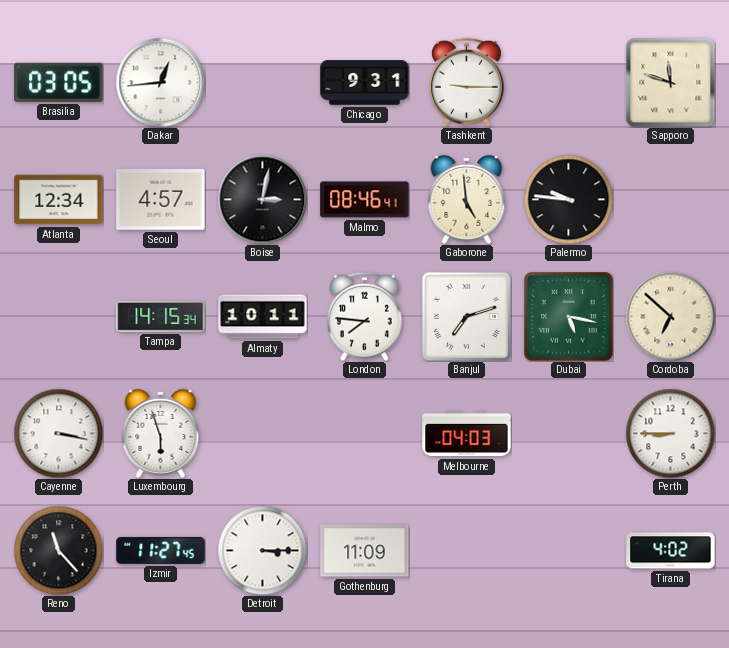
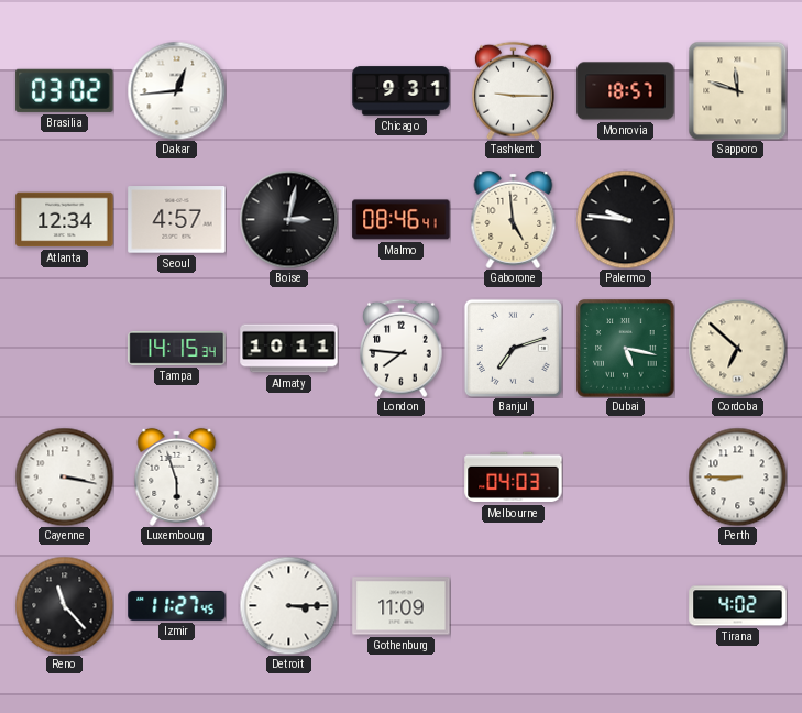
Brasilia: 03:05 -> 03:02
Monrovia: none -> 18:57
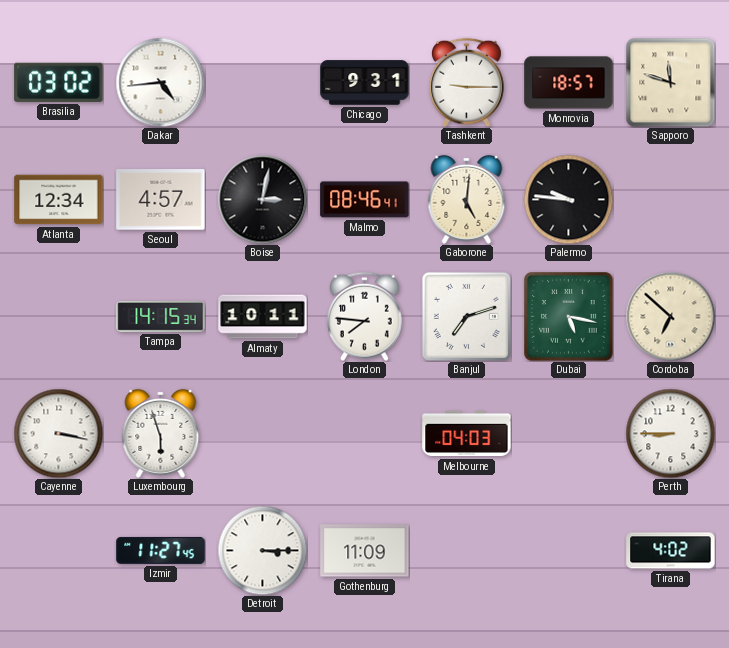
Dakar: 12:44 -> 4:44
Gaborone: 4:59 -> 5:01
Reno: 11:23 -> none
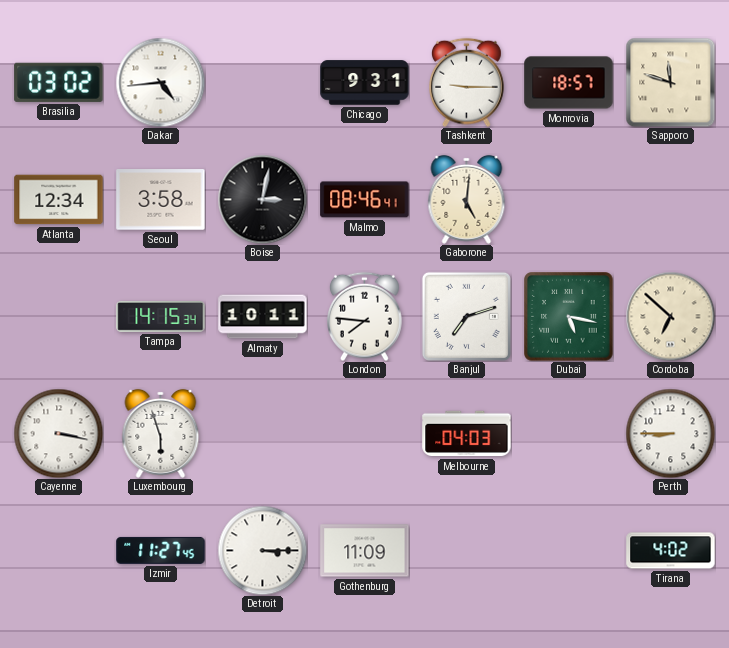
Seoul: 4:57 -> 3:58
Palermo: 9:46 -> none
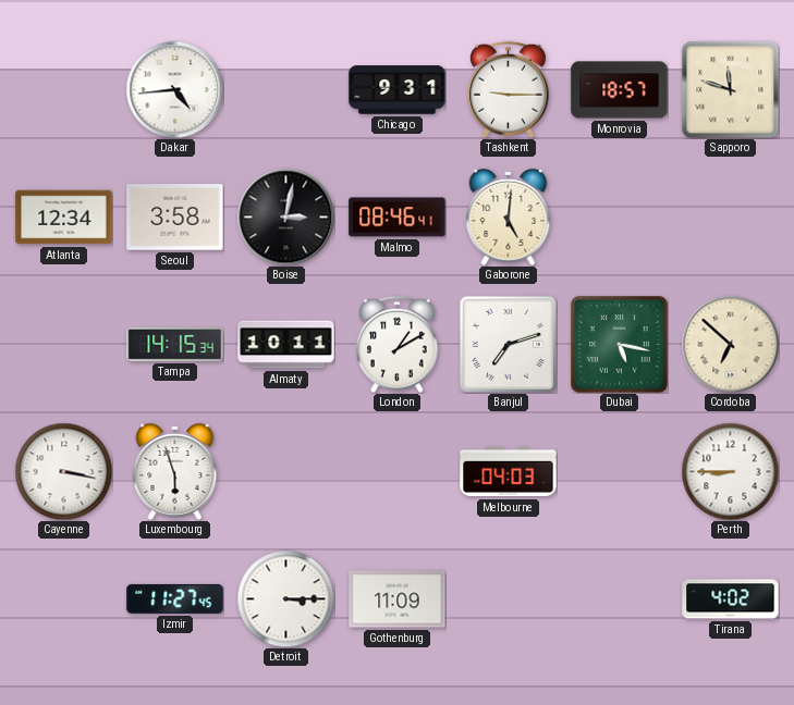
Brasilia: 03:02 -> none
London: 7:46 -> 1:10
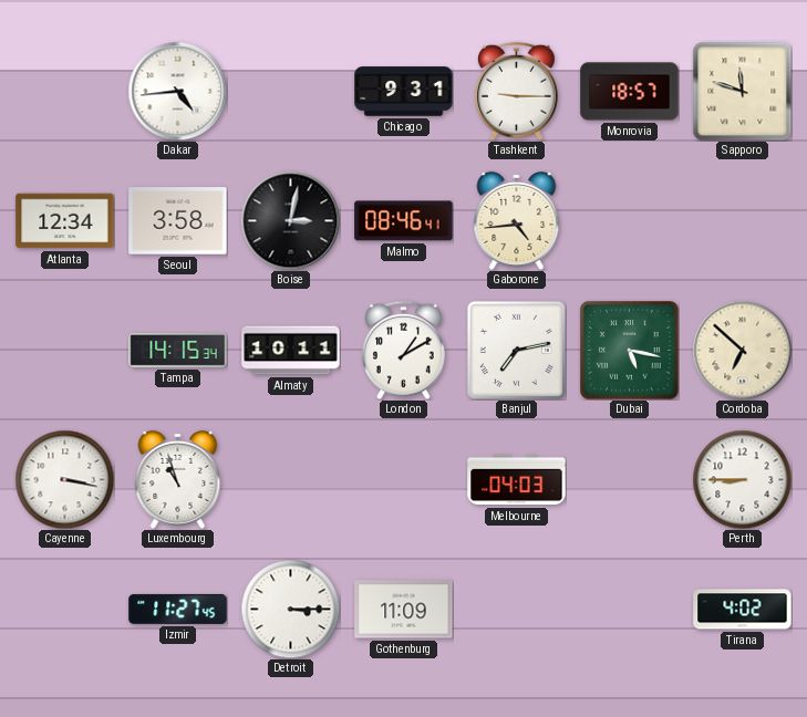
Gaborone: 5:01 -> 4:44
Banjul: 7:12 -> 7:13
Luxembourg: 5:57 -> 10:57
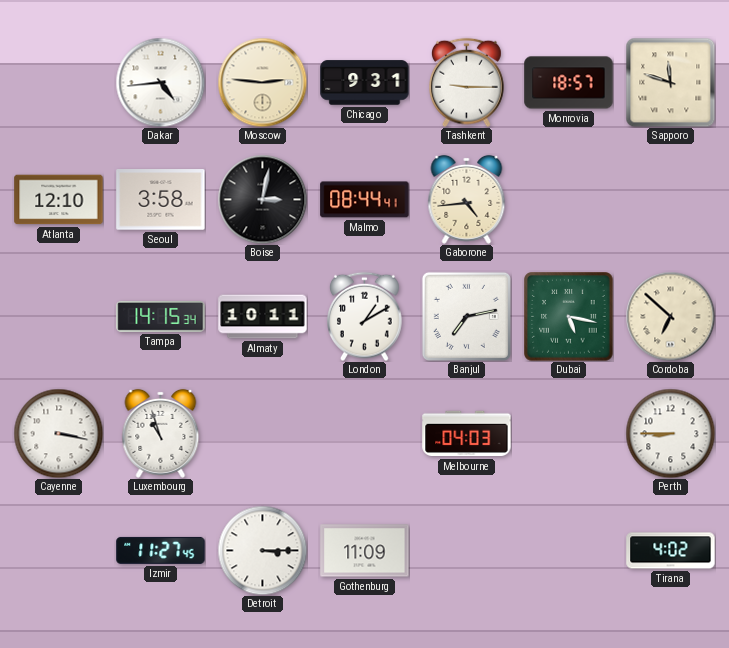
Moscow: none -> 2:46
Atlanta: 12:34 -> 12:10
Malmo: 08:46 -> 08:44
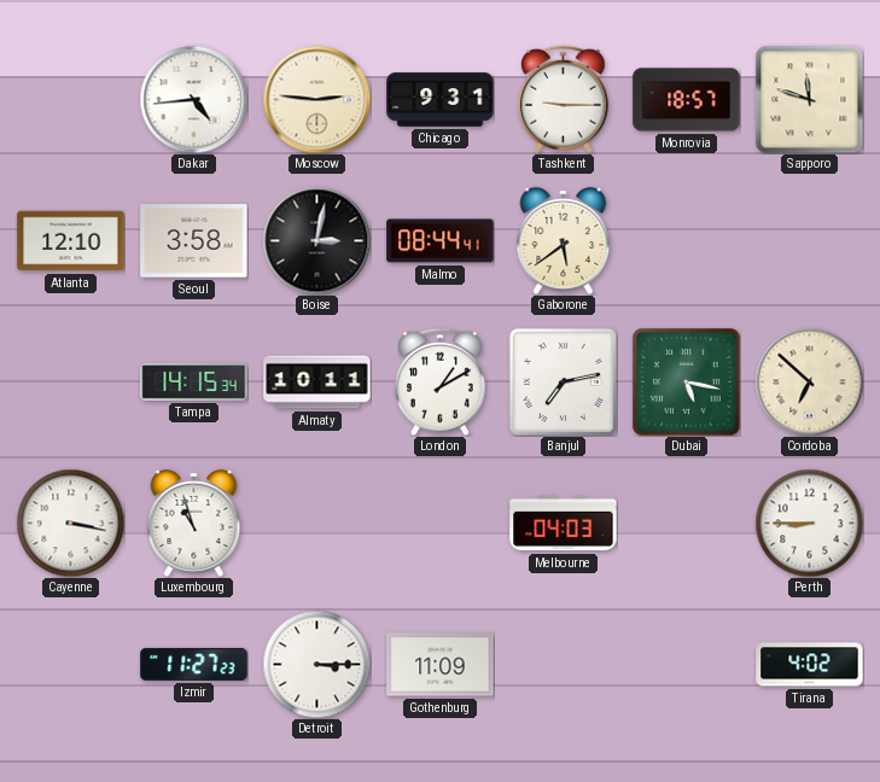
Gaborone: 4:44 -> 5:39
Izmir: 11:27:45 -> 11:27:23
